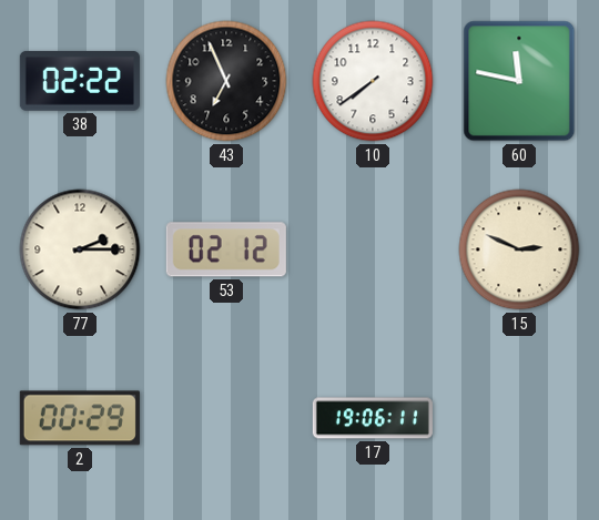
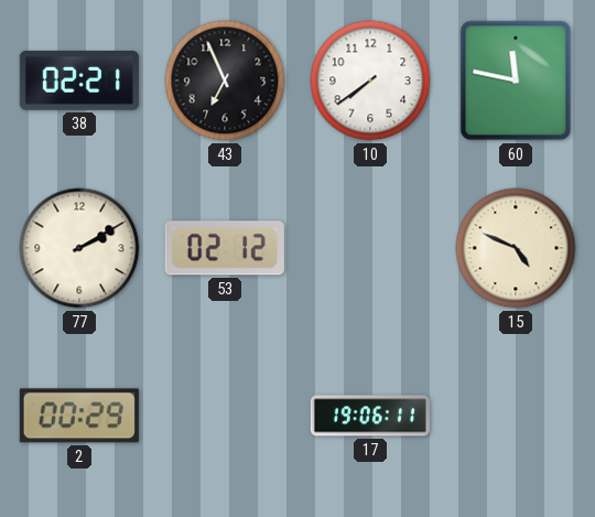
38: 02:22 -> 02:21
77: 2:15 -> 2:10
15: 2:49 -> 4:49
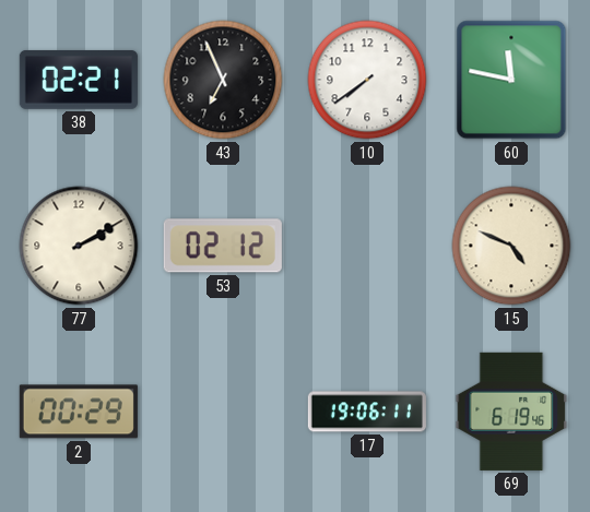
69: none -> 6:19
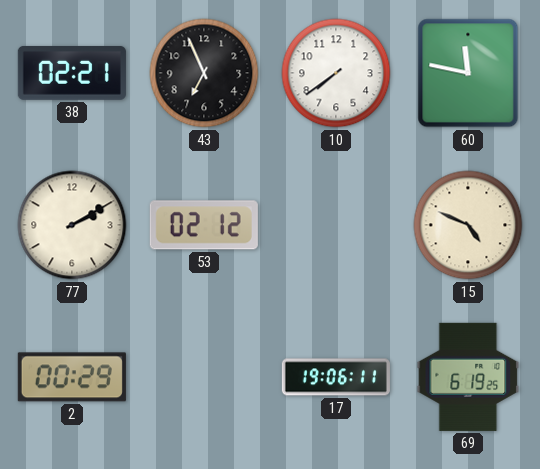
69: 6:19:46 -> 6:19:25
